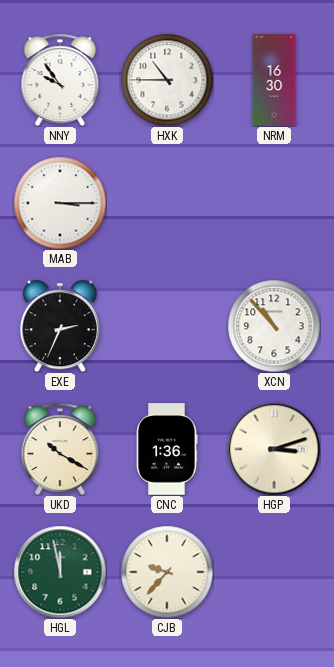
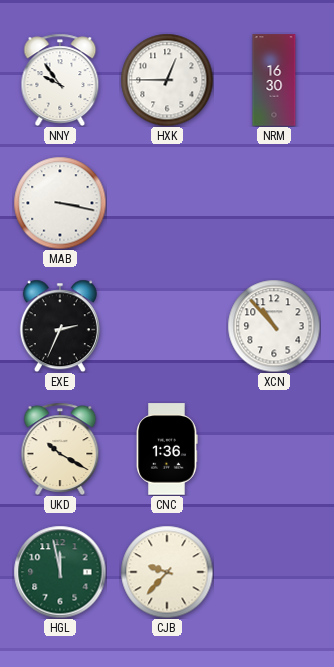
HXK: 10:45 -> 12:45
MAB: 3:15 -> 3:17
HGP: 3:12 -> none
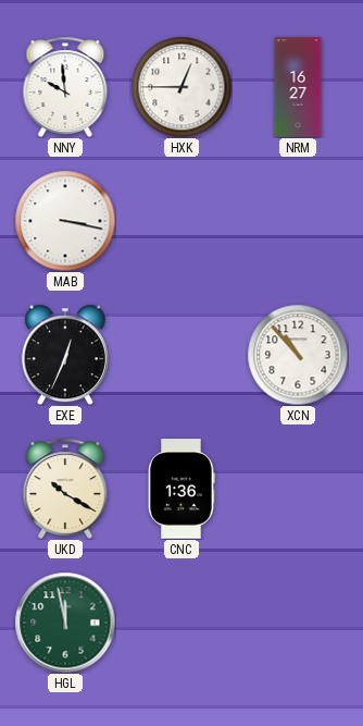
NNY: 9:54 -> 9:59
NRM: 16:30 -> 16:27
EXE: 2:34 -> 12:34
CJB: 9:37 -> none
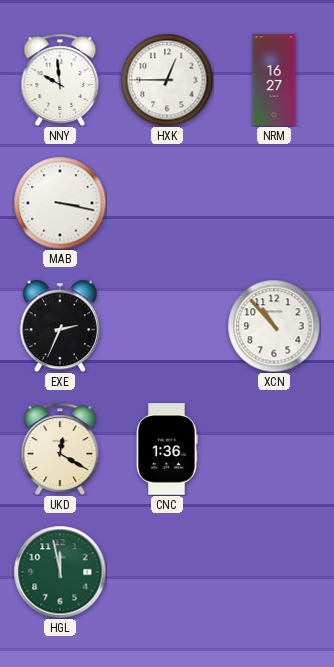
EXE: 12:34 -> 2:34
UKD: 10:20 -> 12:20
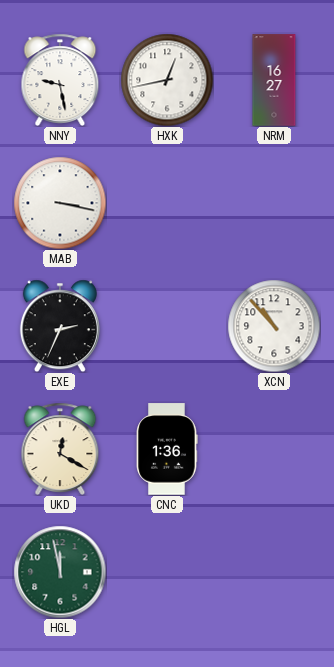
NNY: 9:59 -> 9:28
HXK: 12:45 -> 12:43
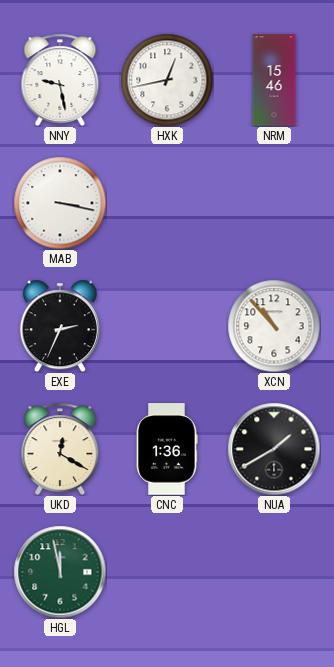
NRM: 16:27 -> 15:46
NUA: none -> 1:40
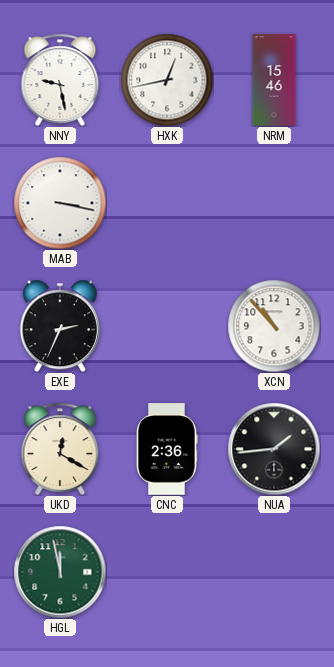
CNC: 1:36 -> 2:36
NUA: 1:40 -> 1:44
